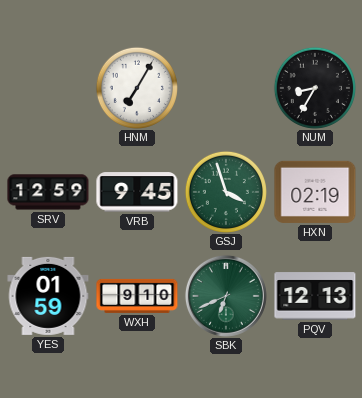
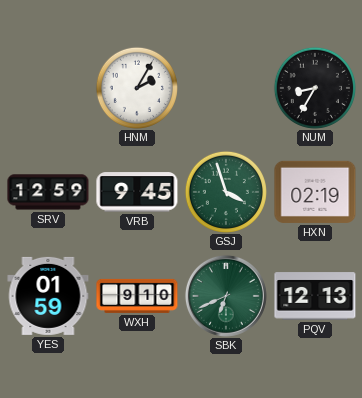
HNM: 7:05 -> 2:05
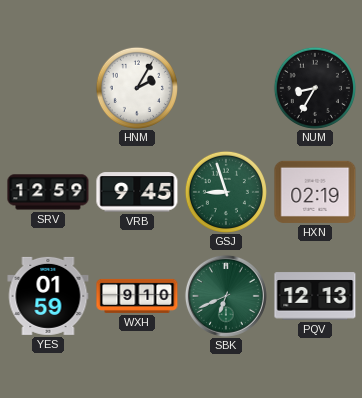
GSJ: 3:57 -> 8:57
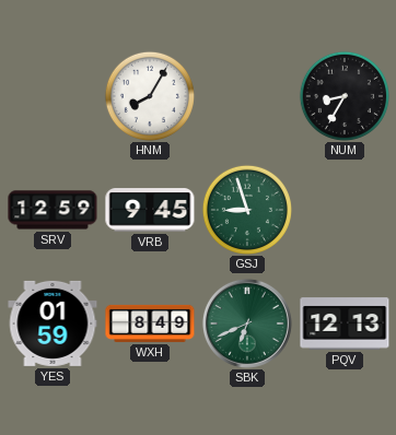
HNM: 2:05 -> 8:05
HXN: 02:19 -> none
WXH: 9:10 -> 8:49
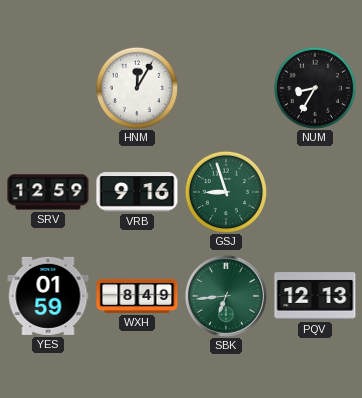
HNM: 8:05 -> 12:05
VRB: 9:45 -> 9:16
SBK: 6:41 -> 6:44
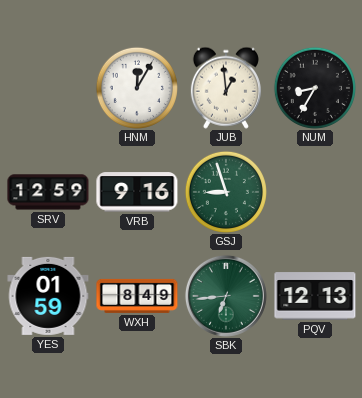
JUB: none -> 12:59
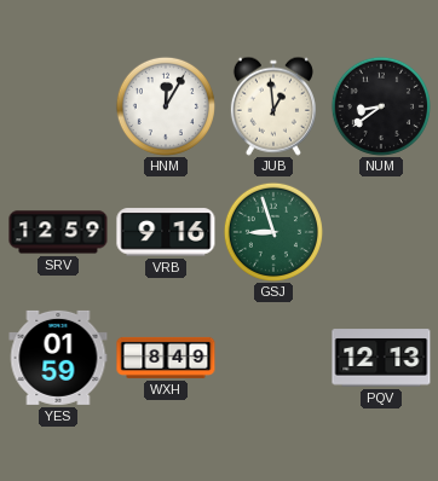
NUM: 8:35 -> 8:39
SBK: 6:44 -> none
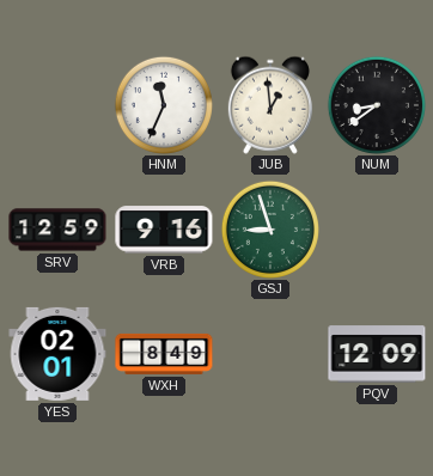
HNM: 12:05 -> 11:34
YES: 01:59 -> 02:01
PQV: 12:13 -> 12:09
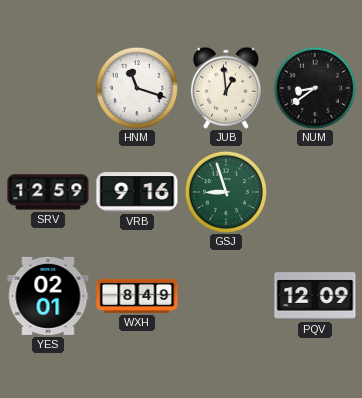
HNM: 11:34 -> 11:18
